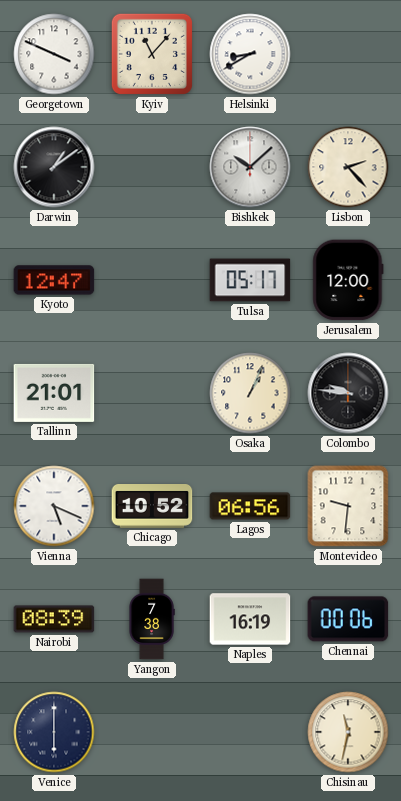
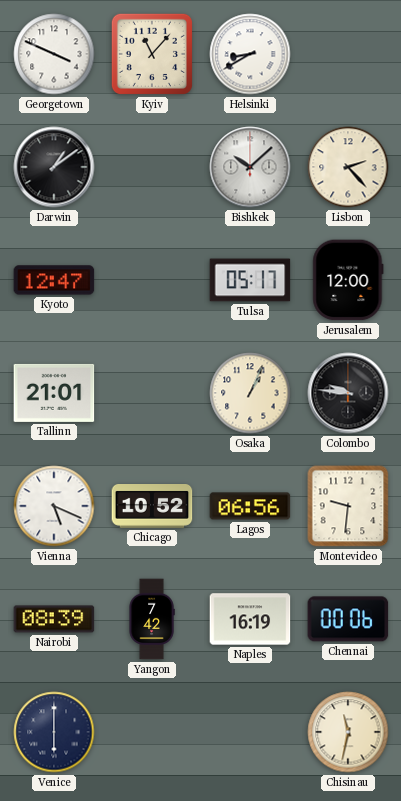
Yangon: 7:38 -> 7:42
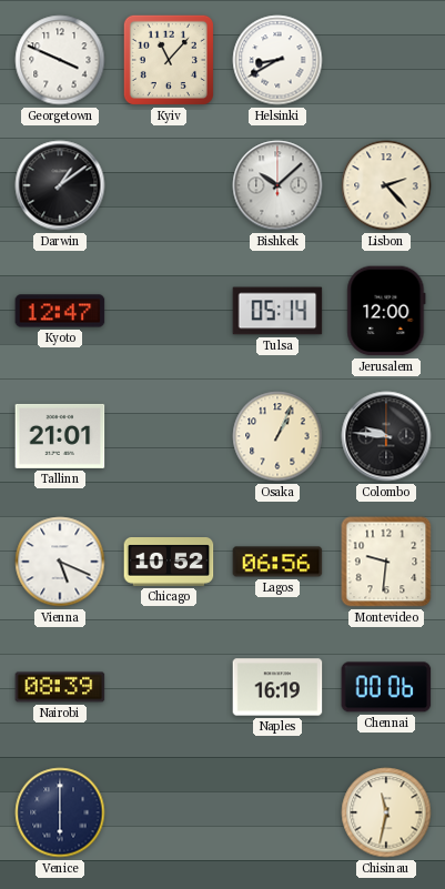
Tulsa: 05:17 -> 05:14
Yangon: 7:42 -> none
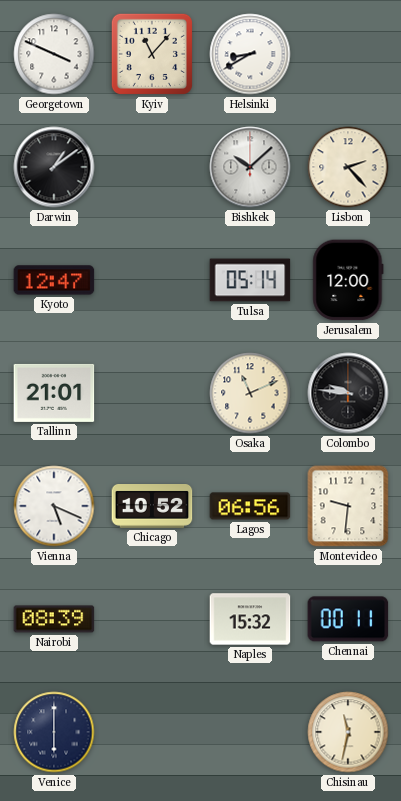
Osaka: 1:04 -> 11:11
Naples: 16:19 -> 15:32
Chennai: 00:06 -> 00:11
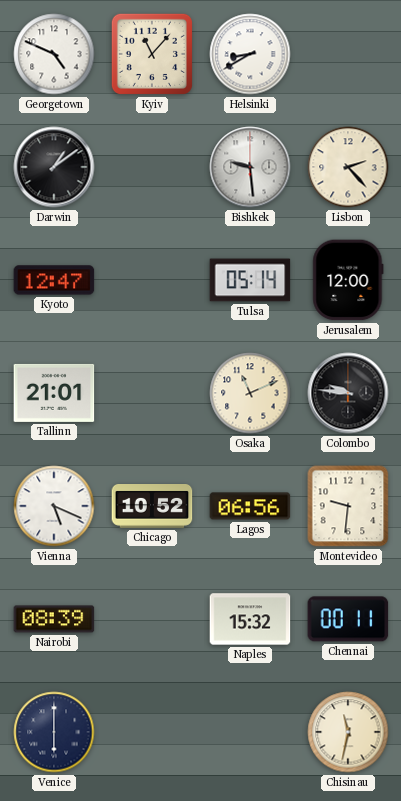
Georgetown: 3:49 -> 4:49
Bishkek: 10:08 -> 9:29
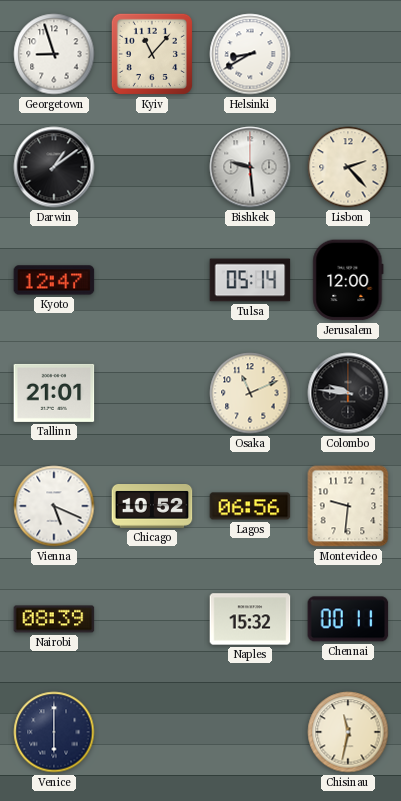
Georgetown: 4:49 -> 8:57
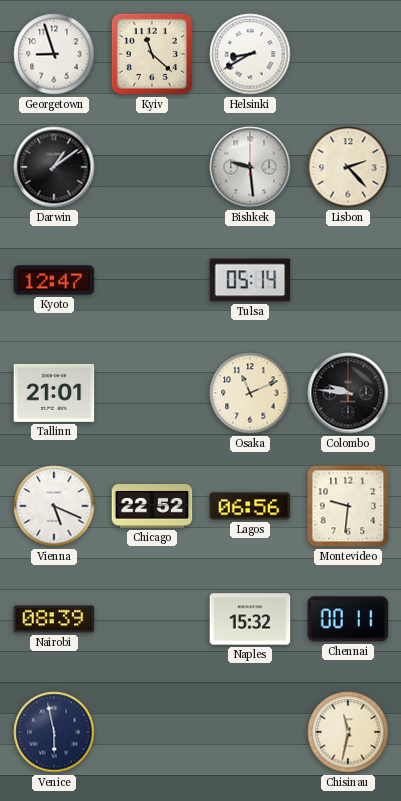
Kyiv: 11:07 -> 11:22
Jerusalem: 12:00 -> none
Chicago: 10:52 -> 22:52
Venice: 6:00 -> 5:58
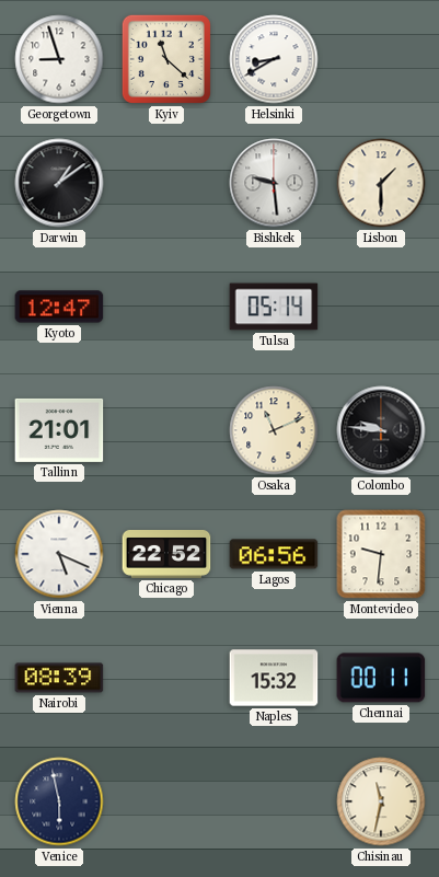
Lisbon: 2:23 -> 1:30
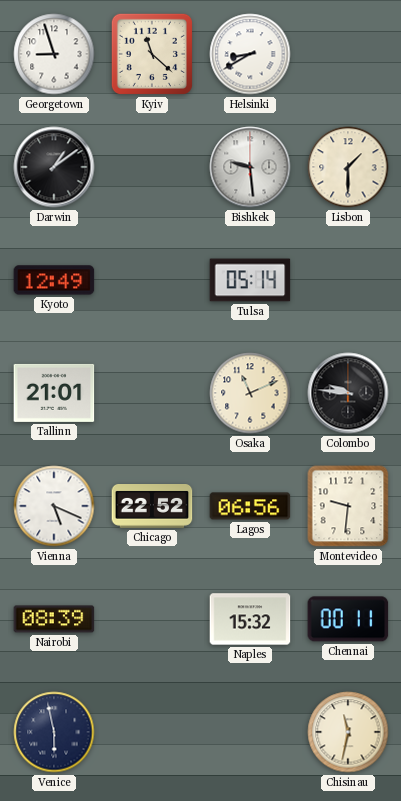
Kyoto: 12:47 -> 12:49
